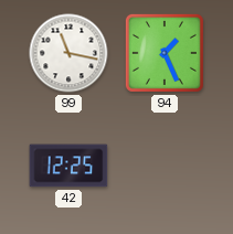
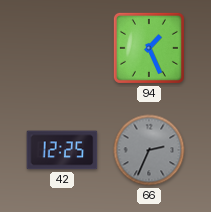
99: 11:17 -> none
66: none -> 2:34
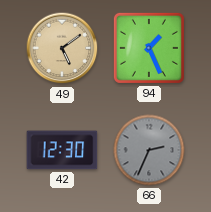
49: none -> 5:09
42: 12:25 -> 12:30
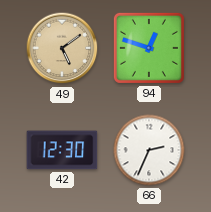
94: 1:26 -> 12:48
66 dial: grey -> white
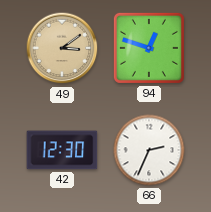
49: 5:09 -> 3:09
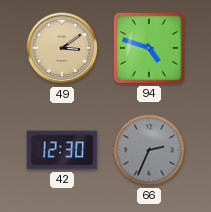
94: 12:48 -> 4:48
66 dial: white -> grey
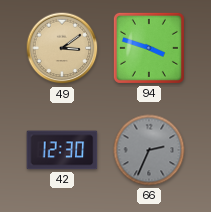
94: 4:48 -> 3:48
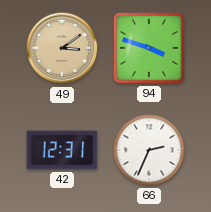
42: 12:30 -> 12:31
66 dial: grey -> white
